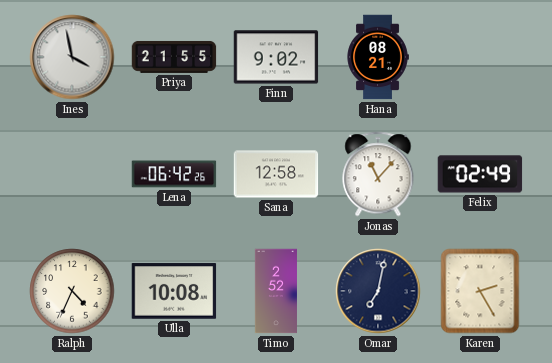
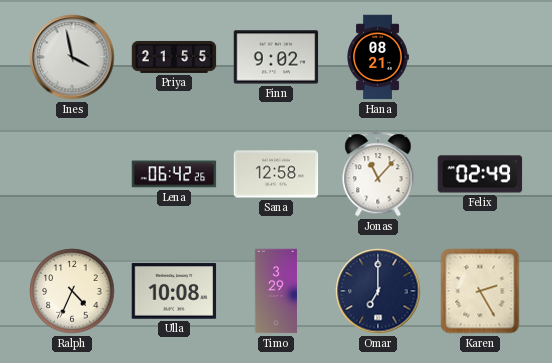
Timo: 2:52 -> 3:29
Omar: 7:02 -> 7:00
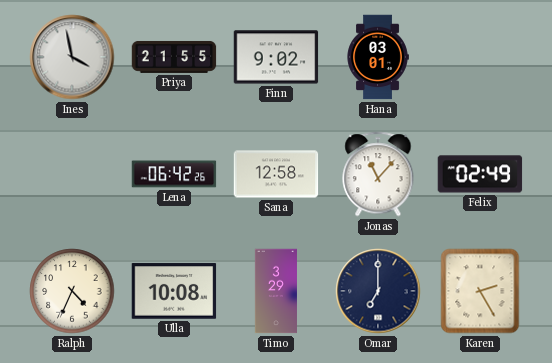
Hana: 08:21 -> 03:01
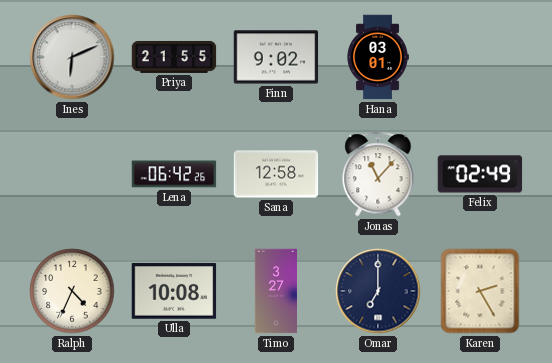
Ines: 3:58 -> 6:11
Timo: 3:29 -> 3:27
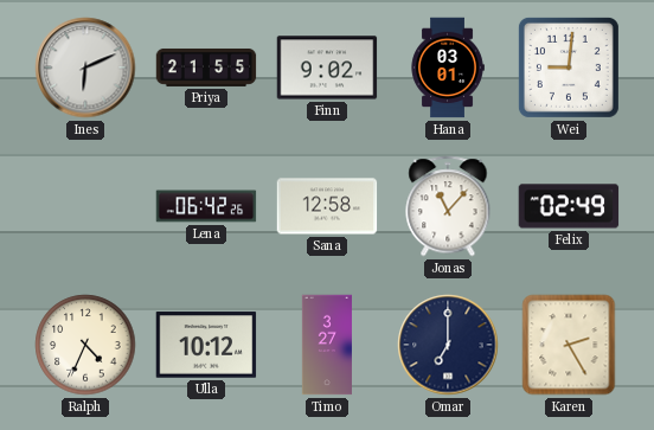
Wei: none -> 9:01
Ulla: 10:08 -> 10:12
